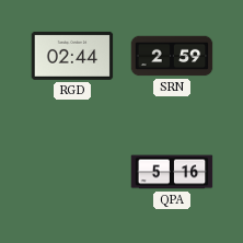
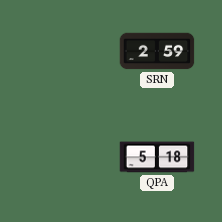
RGD: 02:44 -> none
QPA: 5:16 -> 5:18
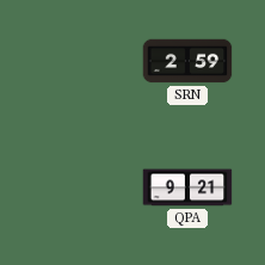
QPA: 5:18 -> 9:21
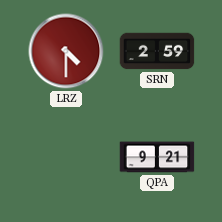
LRZ: none -> 4:30
